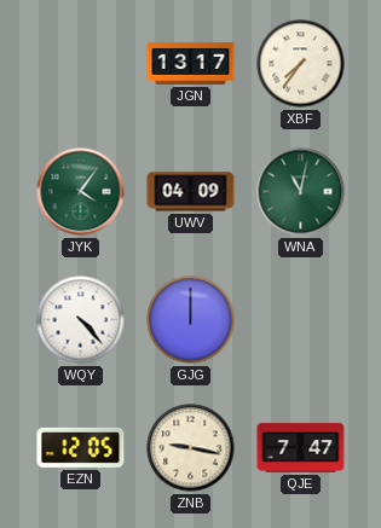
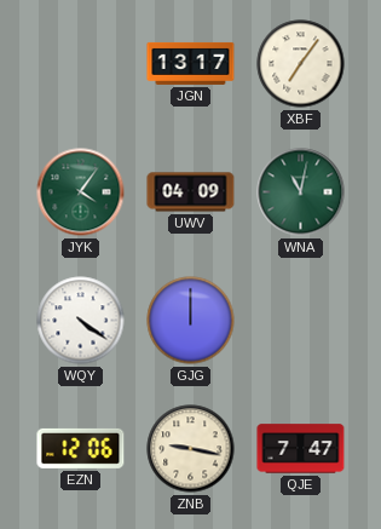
XBF: 7:36 -> 7:06
WQY: 4:23 -> 4:21
EZN: 12:05 -> 12:06
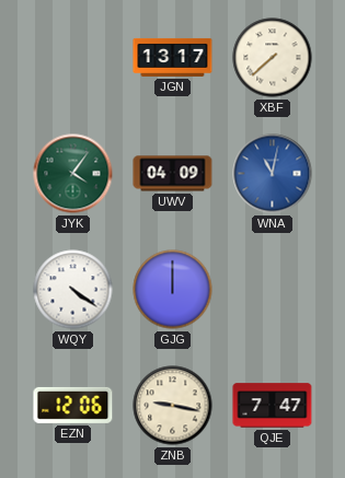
XBF: 7:06 -> 7:38
WNA dial: green -> blue
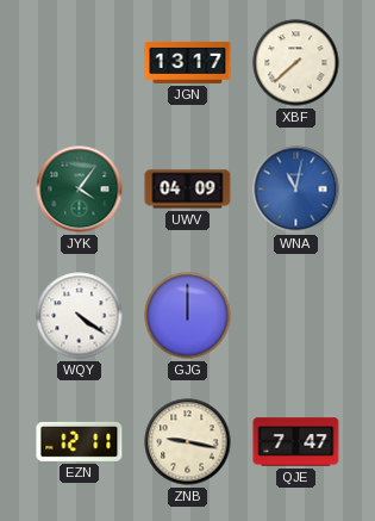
EZN: 12:06 -> 12:11
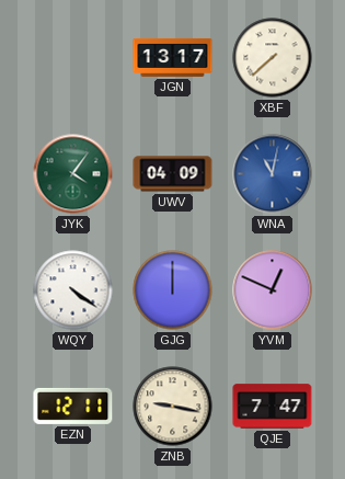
YVM: none -> 12:49
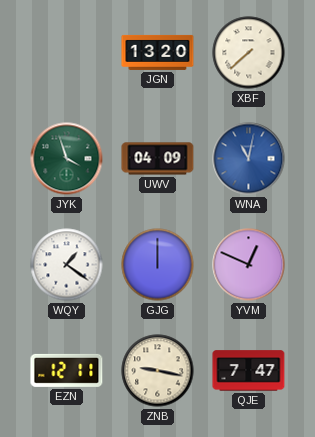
JGN: 13:17 -> 13:20
JYK: 4:06 -> 3:57
WQY: 4:21 -> 1:21
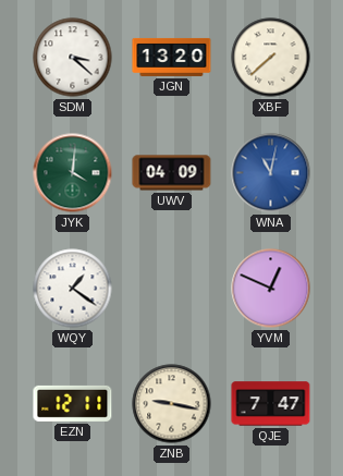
SDM: none -> 3:22
JYK: 3:57 -> 4:01
GJG: 12:00 -> none
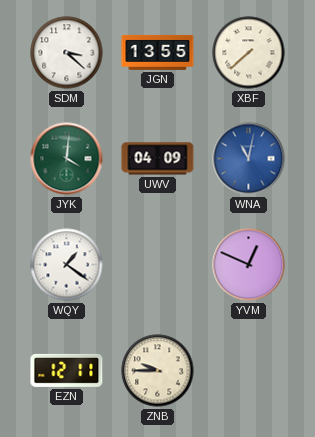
JGN: 13:20 -> 13:55
ZNB: 9:17 -> 9:45
QJE: 7:47 -> none
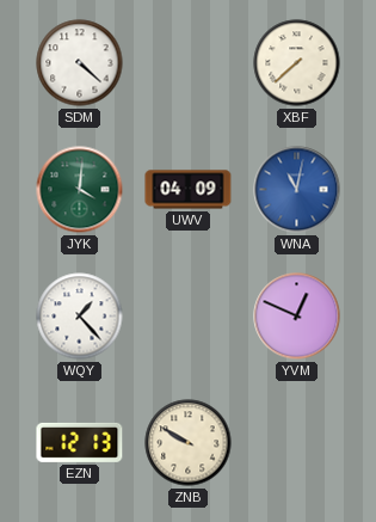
SDM: 3:22 -> 4:22
JGN: 13:55 -> none
WQY: 1:21 -> 1:23
EZN: 12:11 -> 12:13
ZNB: 9:45 -> 9:50
